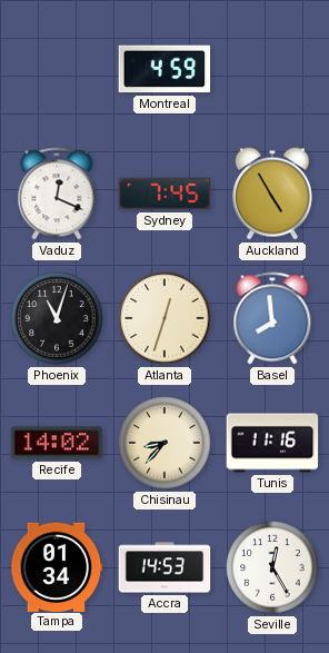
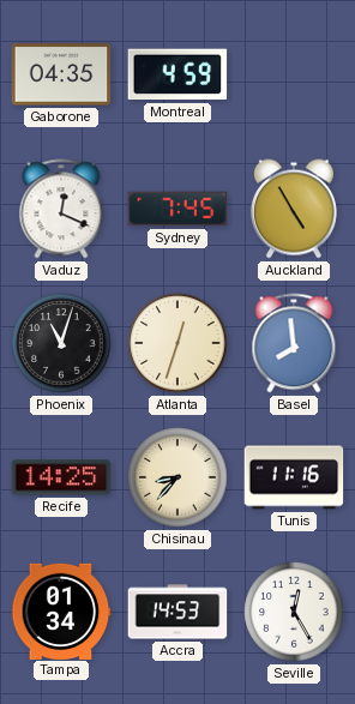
Gaborone: none -> 04:35
Recife: 14:02 -> 14:25
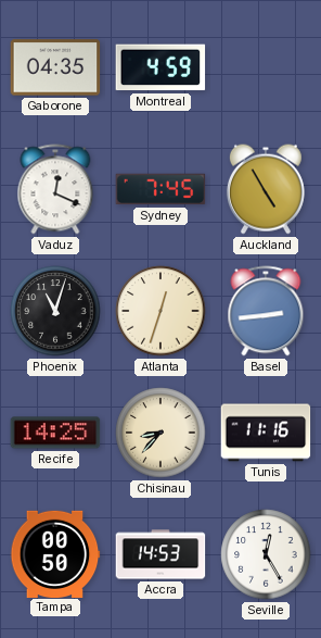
Basel: 7:59 -> 2:44
Tampa: 01:34 -> 00:50
